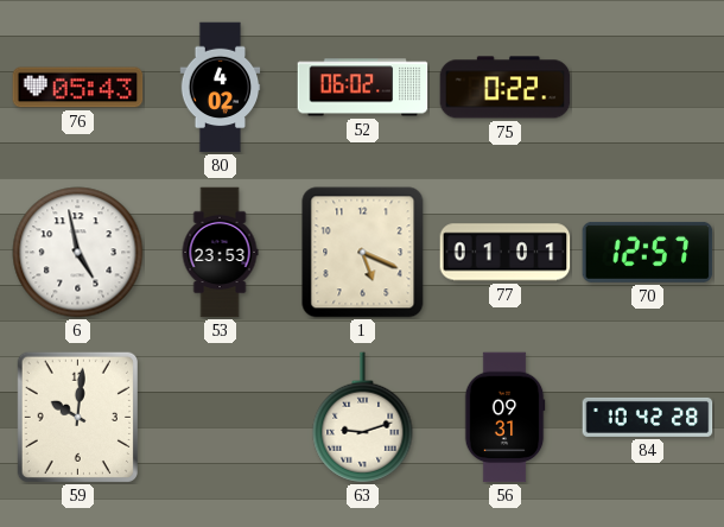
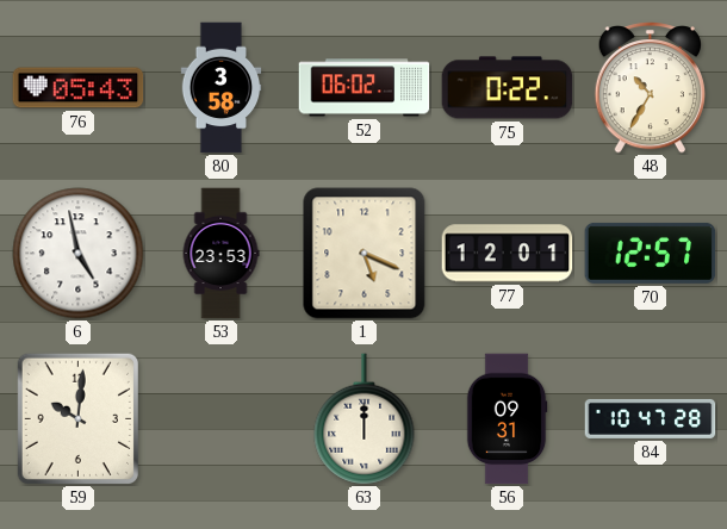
80: 4:02 -> 3:58
48: none -> 10:35
77: 01:01 -> 12:01
63: 9:12 -> 12:00
84: 10:42 -> 10:47
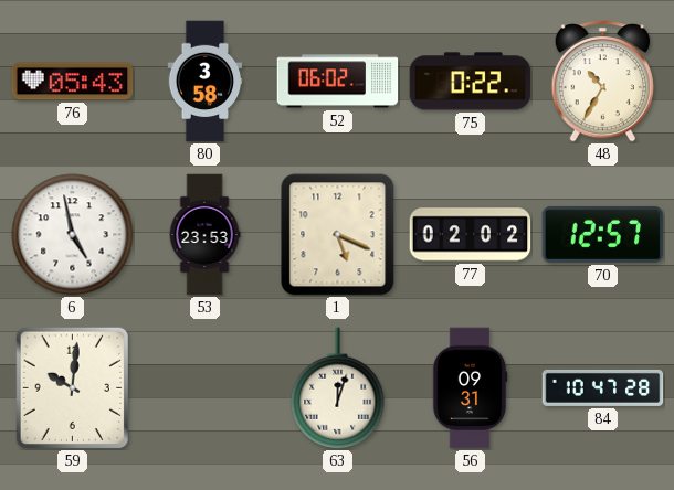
77: 12:01 -> 02:02
63: 12:00 -> 12:03
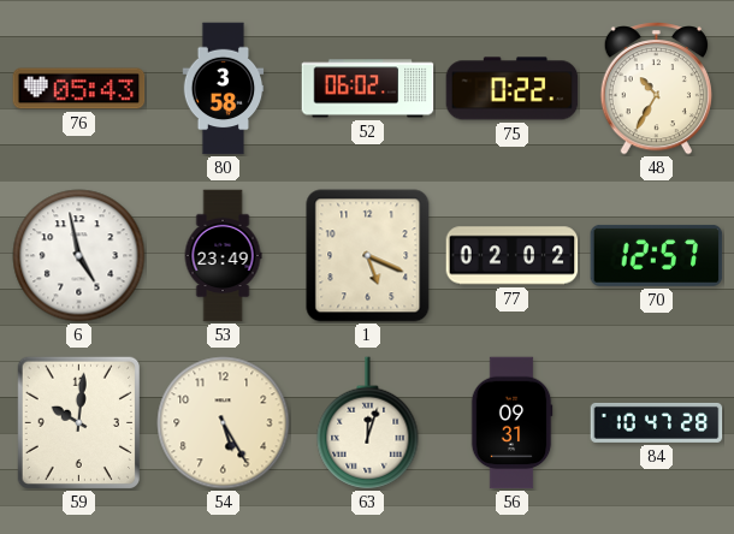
53: 23:53 -> 23:49
54: none -> 5:25
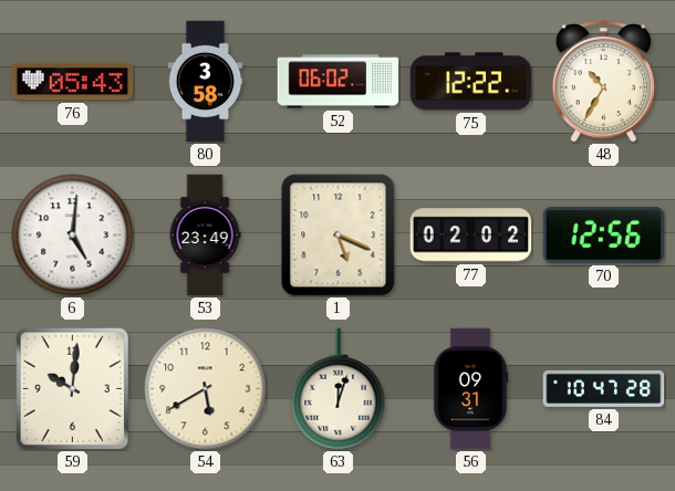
75: 0:22 -> 12:22
6: 4:58 -> 5:01
70: 12:57 -> 12:56
54: 5:25 -> 5:40
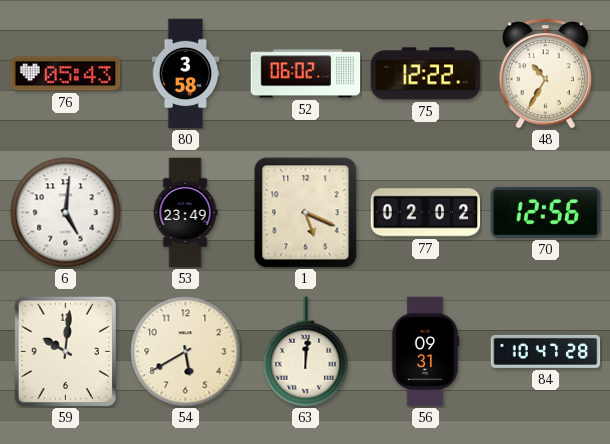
63: 12:03 -> 12:01
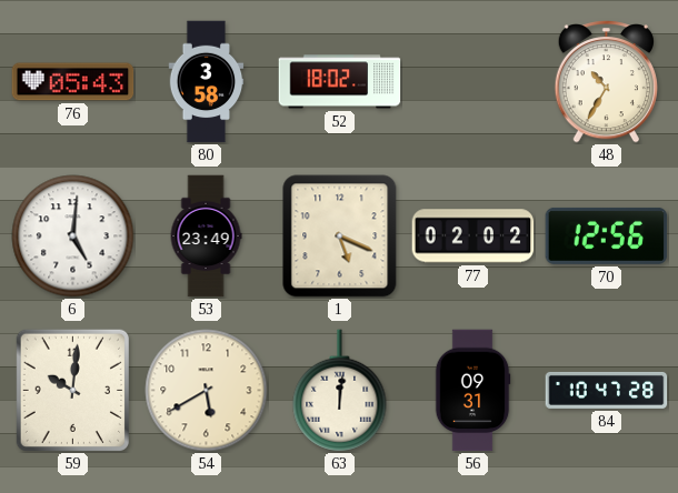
52: 06:02 -> 18:02
75: 12:22 -> none
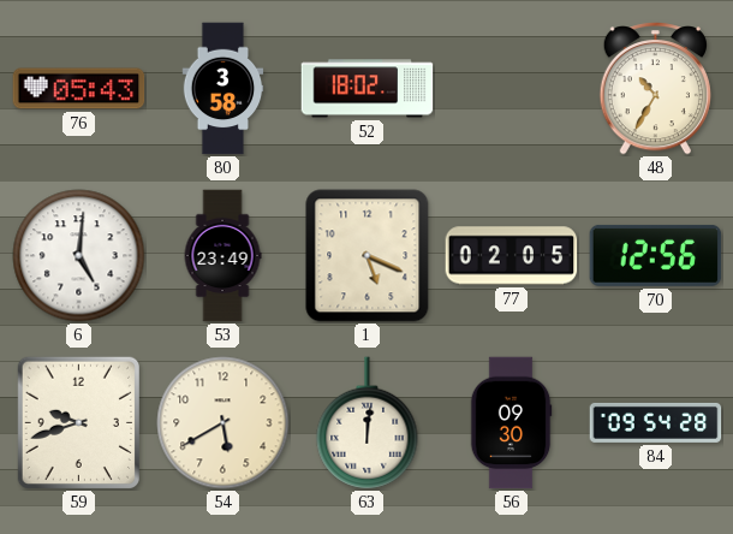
77: 02:02 -> 02:05
59: 10:01 -> 9:42
56: 09:31 -> 09:30
84: 10:47 -> 09:54
